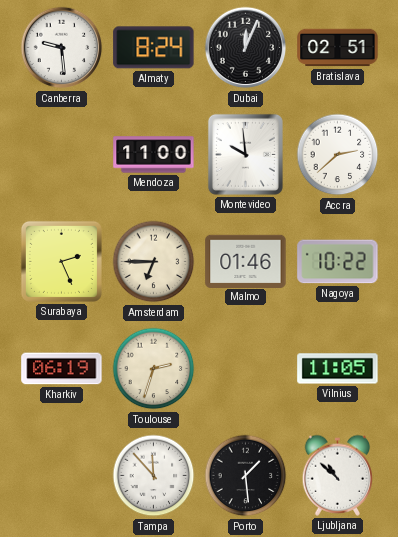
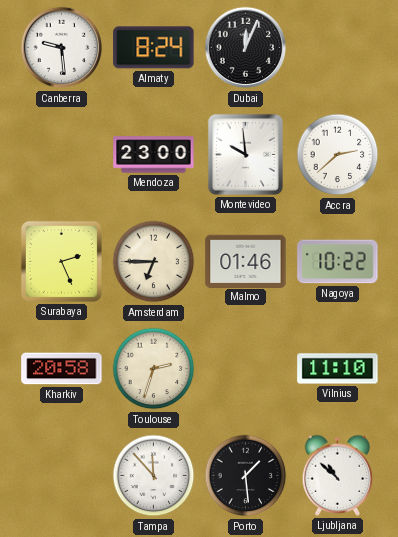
Bratislava: 02:51 -> none
Mendoza: 11:00 -> 23:00
Kharkiv: 06:19 -> 20:58
Vilnius: 11:05 -> 11:10
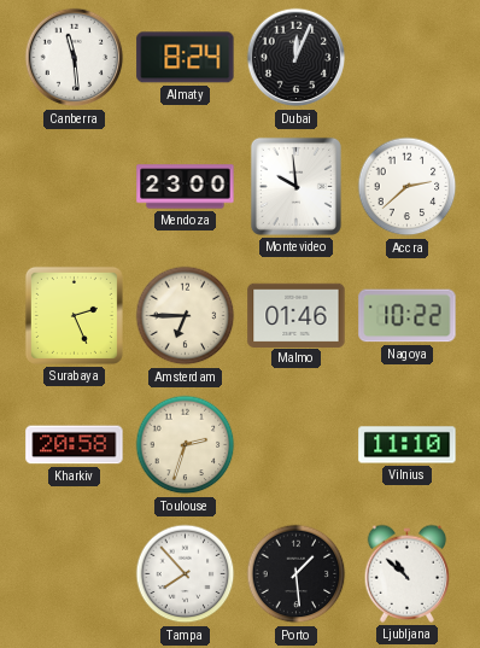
Canberra: 9:29 -> 11:29
Tampa: 11:53 -> 7:53
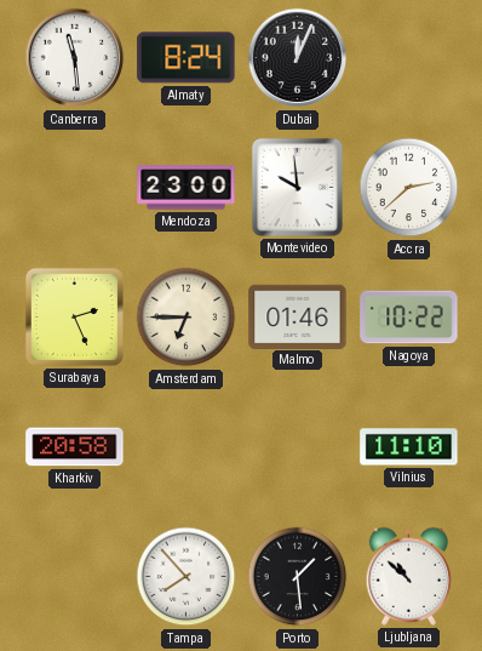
Toulouse: 2:33 -> none
